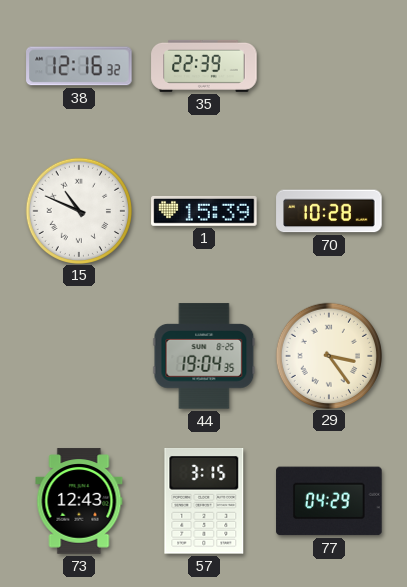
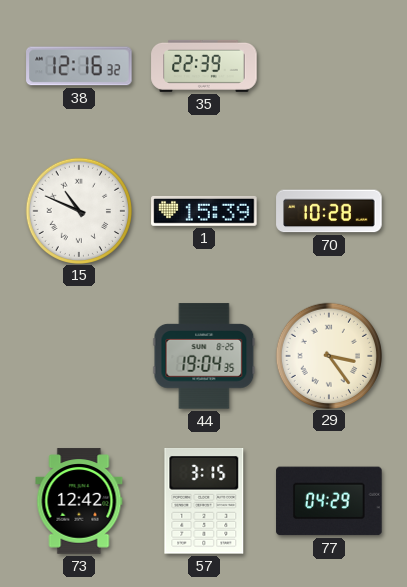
73: 12:43 -> 12:42
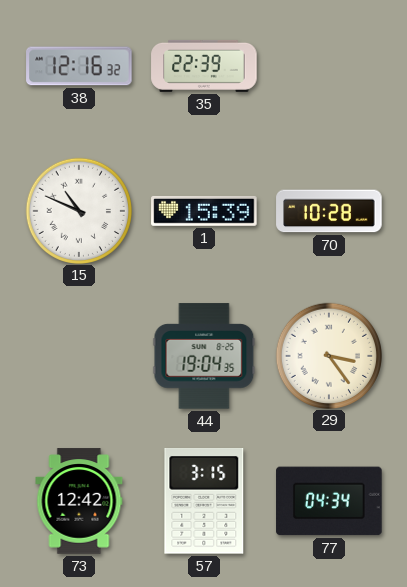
77: 04:29 -> 04:34
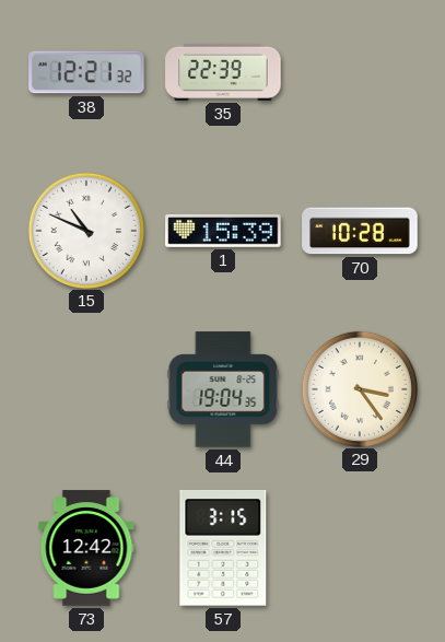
38: 12:16 -> 12:21
77: 04:34 -> none
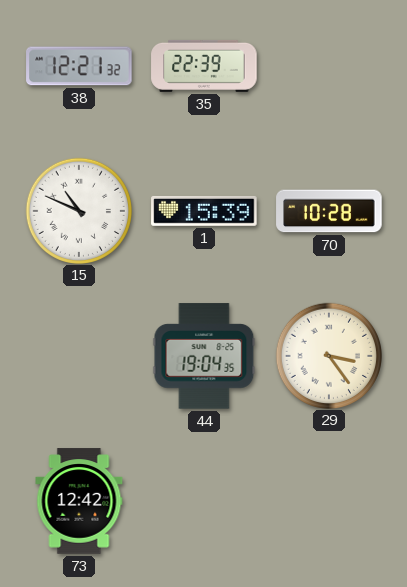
57: 3:15 -> none
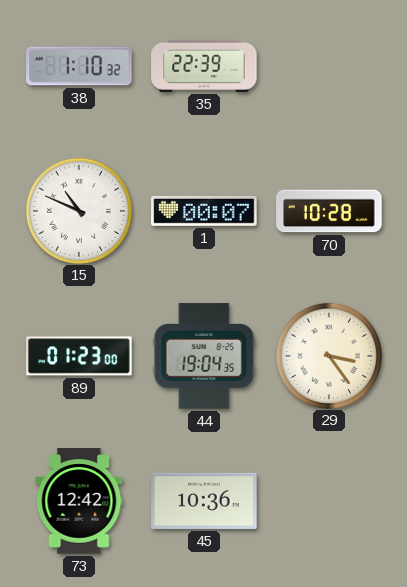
38: 12:21 -> 1:10
1: 15:39 -> 00:07
89: none -> 01:23
45: none -> 10:36
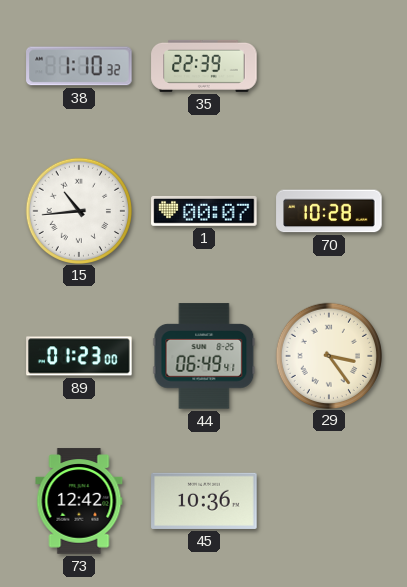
15: 10:49 -> 10:44
44: 19:04 -> 06:49
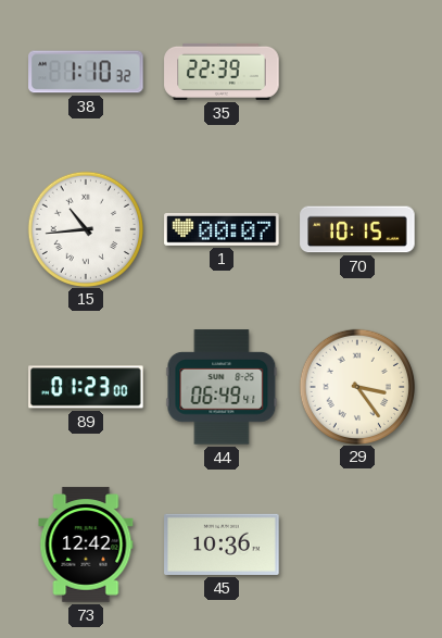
70: 10:28 -> 10:15
